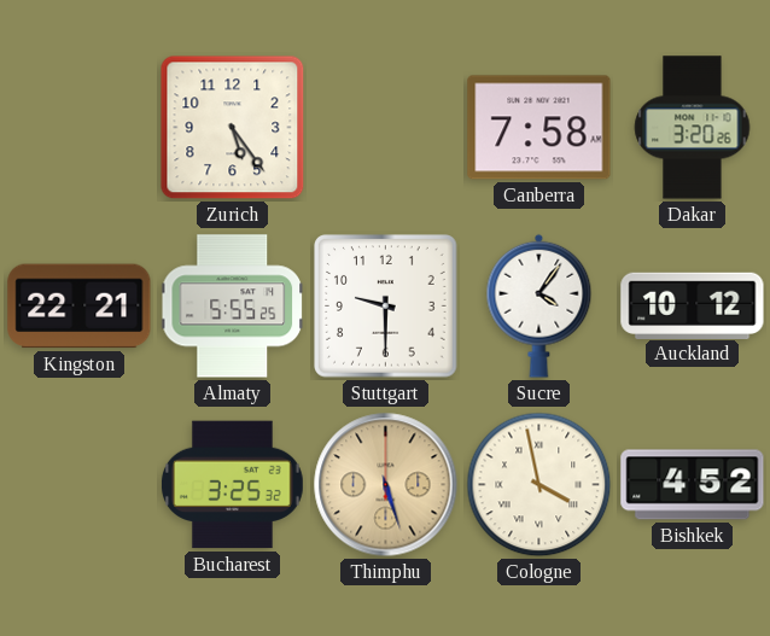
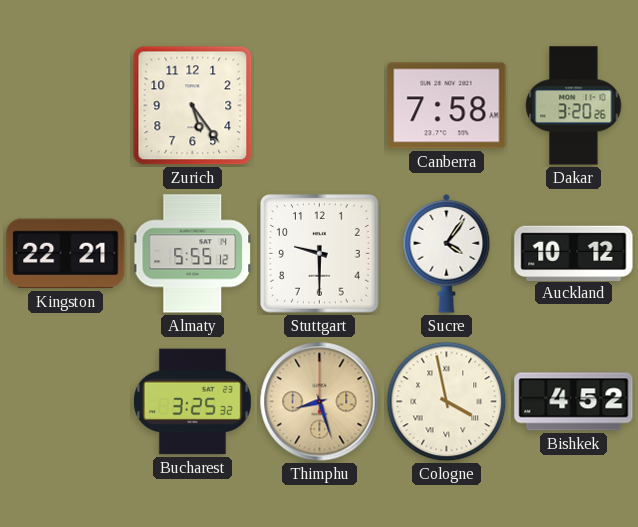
Almaty: 5:55:25 -> 5:55:12
Thimphu: 5:27 -> 8:27
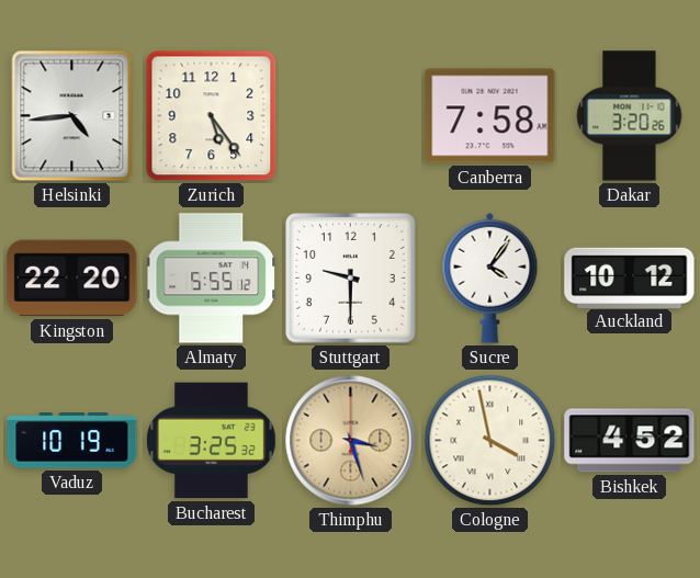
Helsinki: none -> 4:44
Kingston: 22:21 -> 22:20
Vaduz: none -> 10:19
Thimphu: 8:27 -> 3:27
